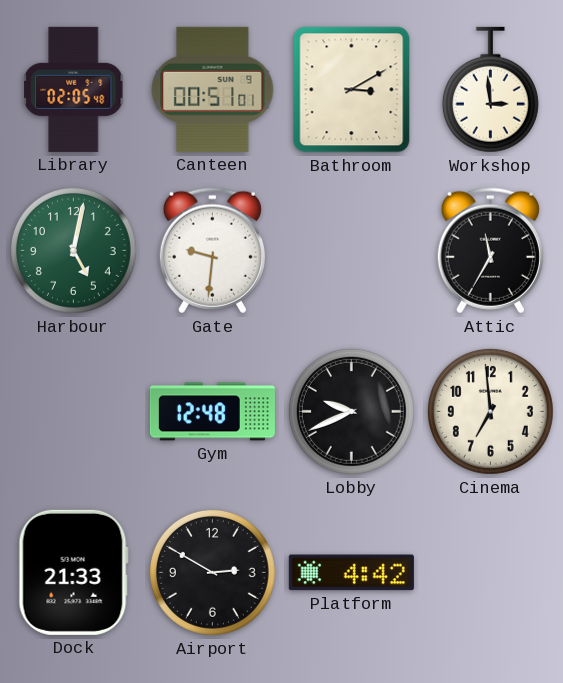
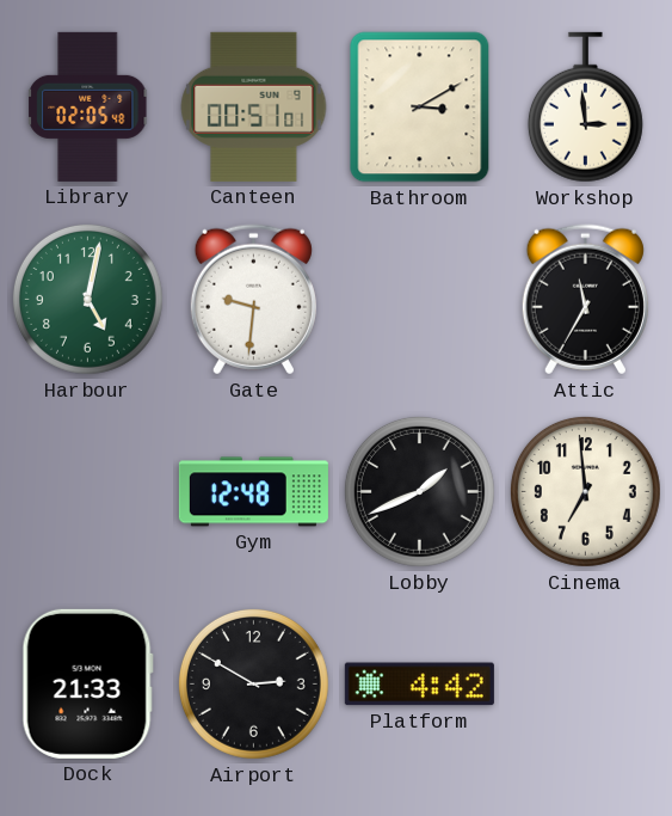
Lobby: 9:41 -> 1:41
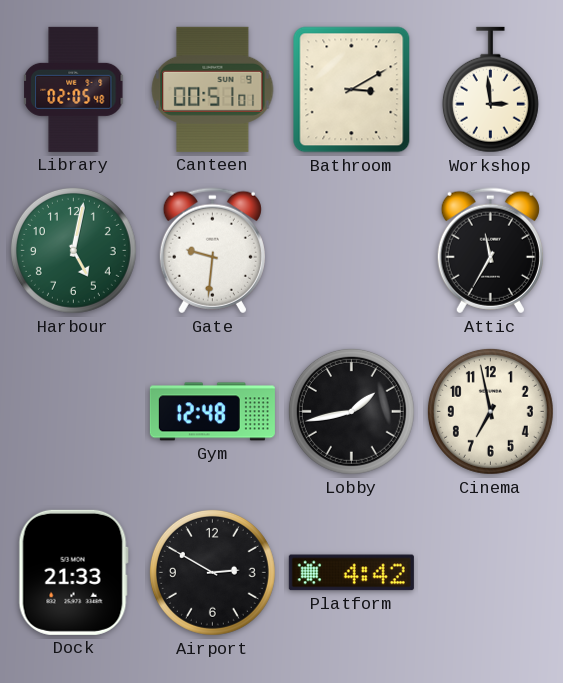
Lobby: 1:41 -> 1:43
Cinema: 6:59 -> 6:58
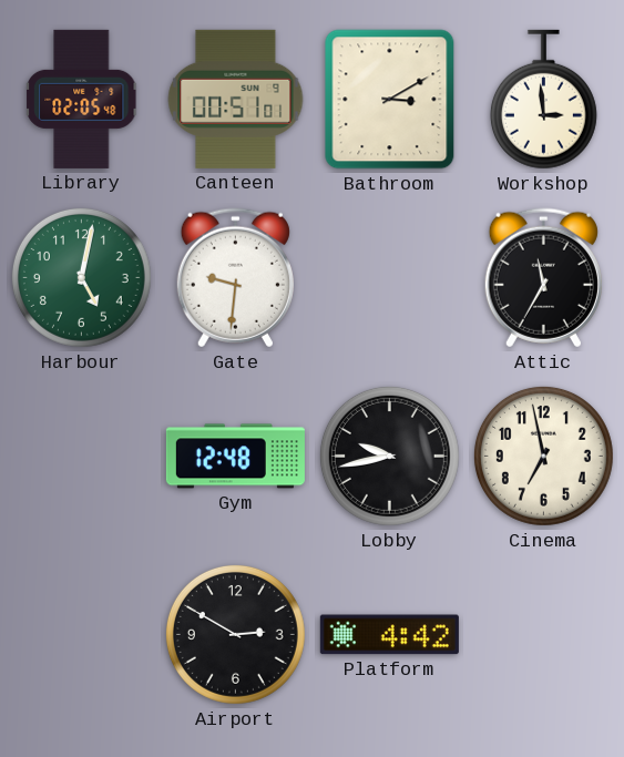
Lobby: 1:43 -> 9:43
Dock: 21:33 -> none
